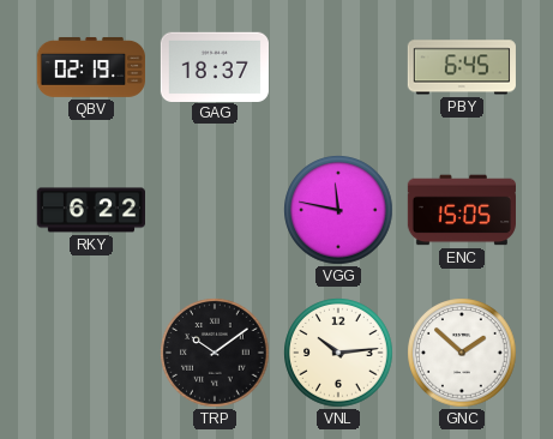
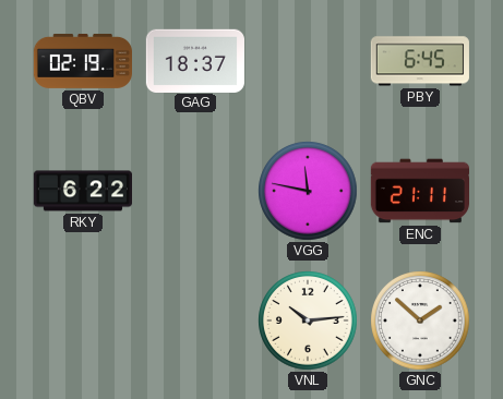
ENC: 15:05 -> 21:11
TRP: 10:09 -> none
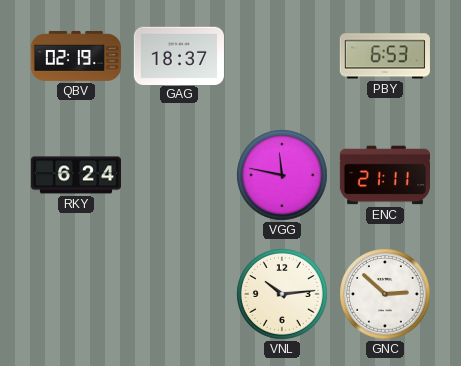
PBY: 6:45 -> 6:53
RKY: 6:22 -> 6:24
GNC: 1:52 -> 2:52
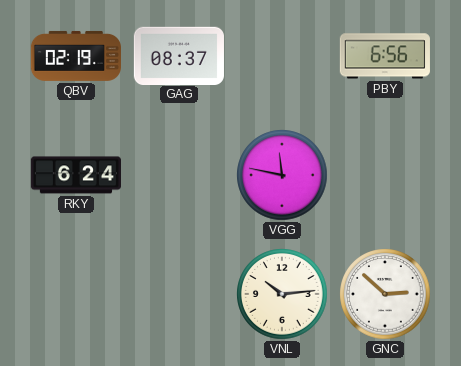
GAG: 18:37 -> 08:37
PBY: 6:53 -> 6:56
ENC: 21:11 -> none
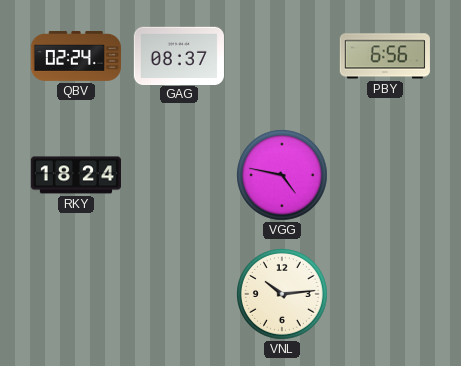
QBV: 02:19 -> 02:24
RKY: 6:24 -> 18:24
VGG: 11:47 -> 4:47
GNC: 2:52 -> none
